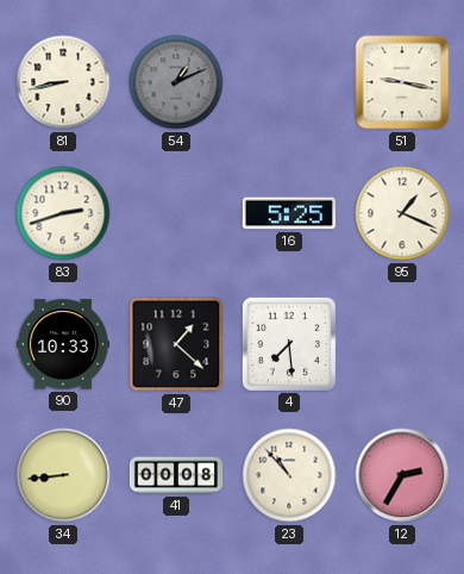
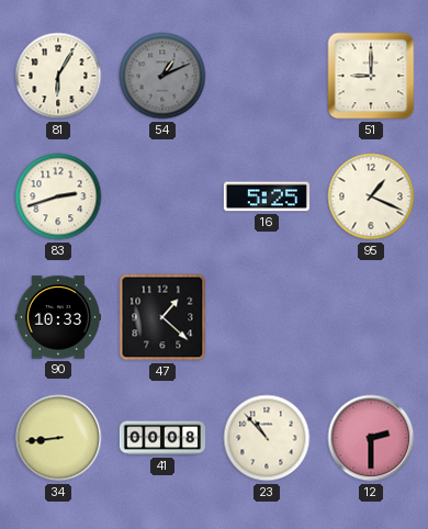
81: 8:43 -> 6:05
51: 9:17 -> 9:00
4: 7:29 -> none
12: 2:35 -> 2:30
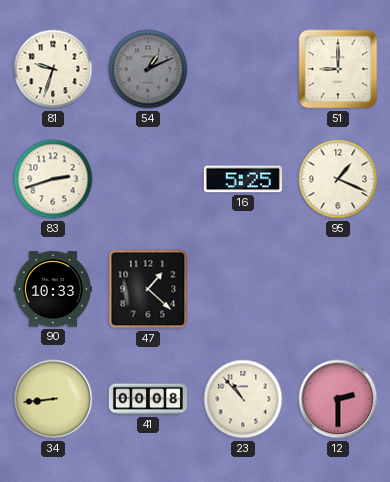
81: 6:05 -> 9:33
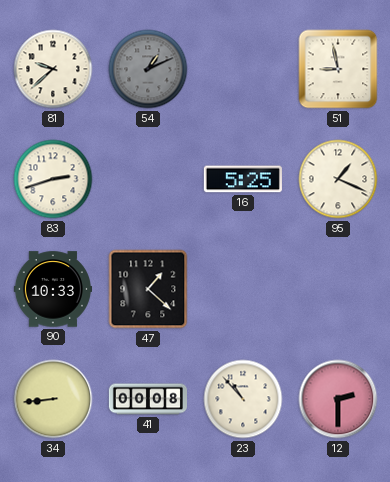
81: 9:33 -> 9:38
51: 9:00 -> 8:58
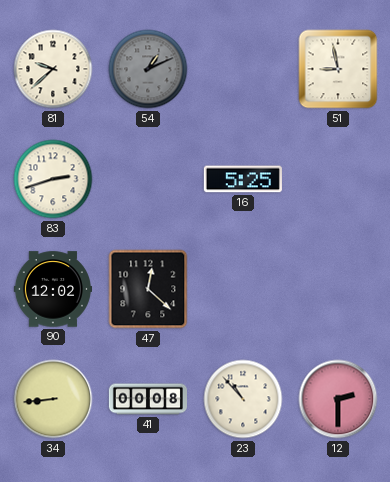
95: 1:19 -> none
90: 10:33 -> 12:02
47: 1:22 -> 12:22
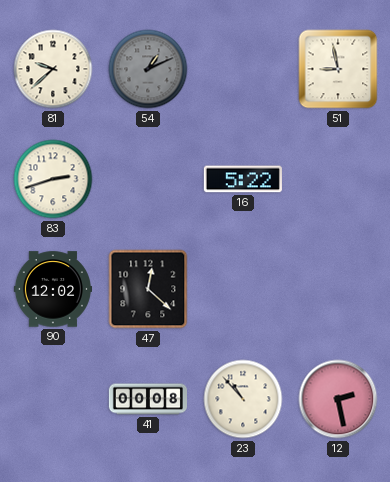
16: 5:25 -> 5:22
34: 8:44 -> none
12: 2:30 -> 2:28
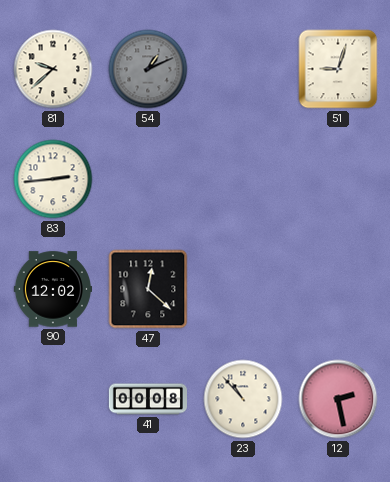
51: 8:58 -> 9:03
83: 2:42 -> 2:44
16: 5:22 -> none
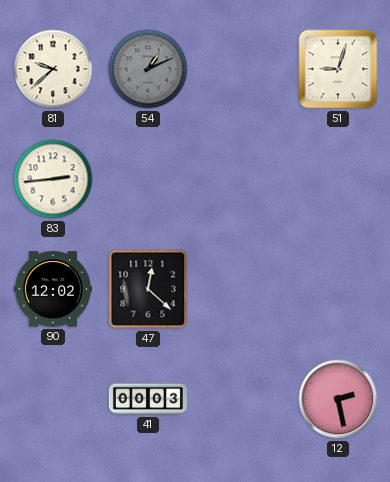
41: 00:08 -> 00:03
23: 10:53 -> none
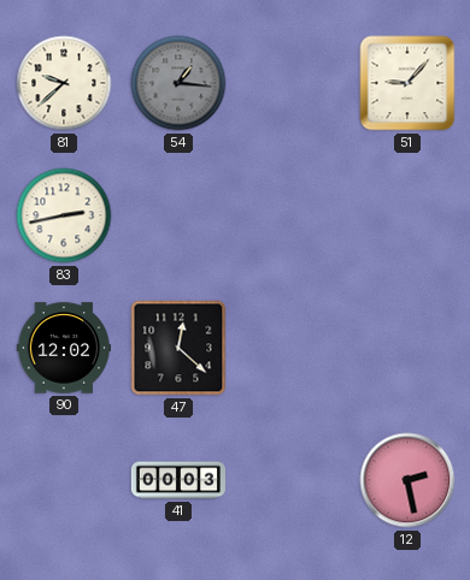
54: 1:11 -> 1:16
51: 9:03 -> 9:07
83: 2:44 -> 2:43
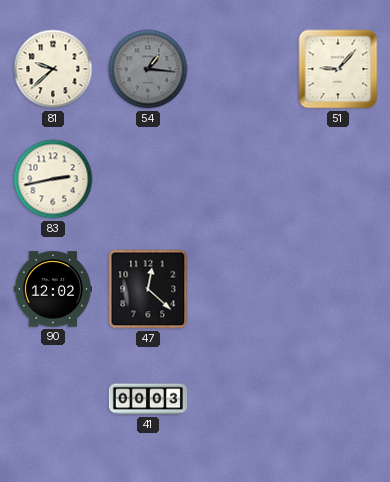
12: 2:28 -> none
